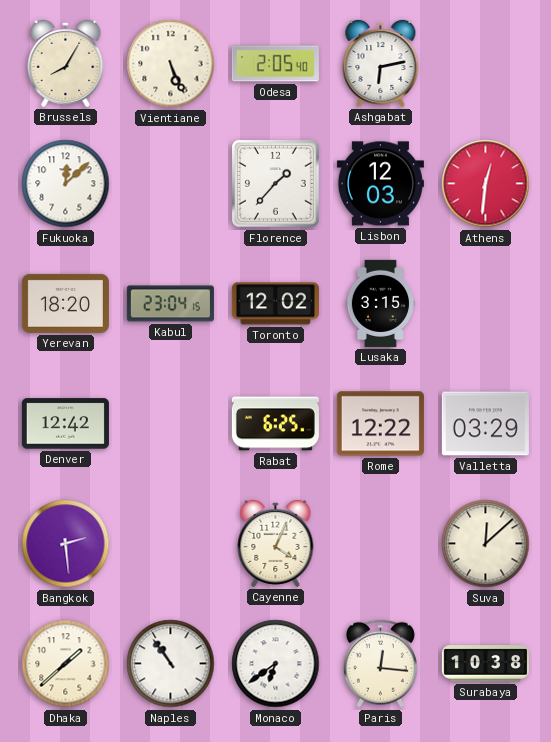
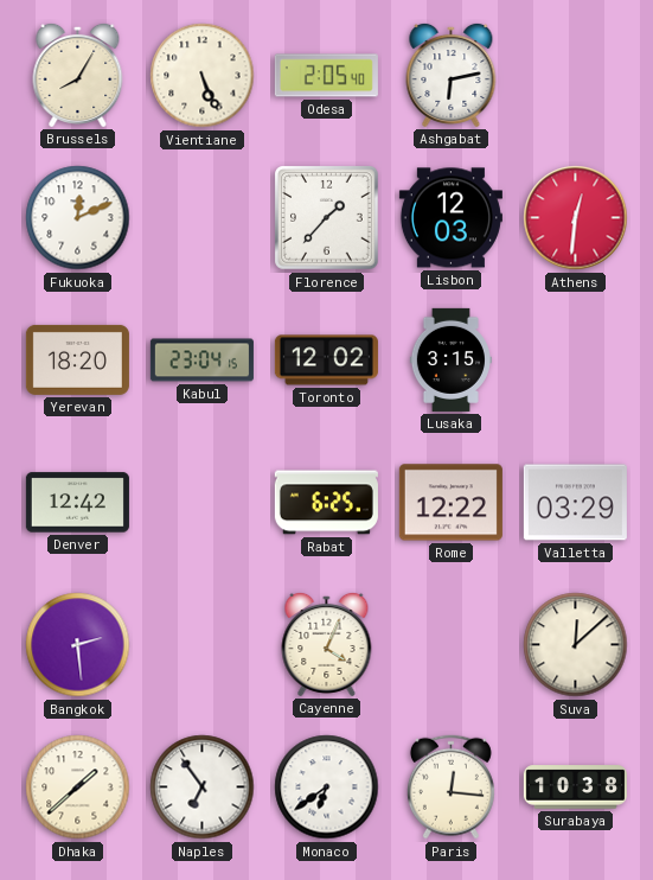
Fukuoka: 12:08 -> 12:11
Naples: 10:54 -> 6:54
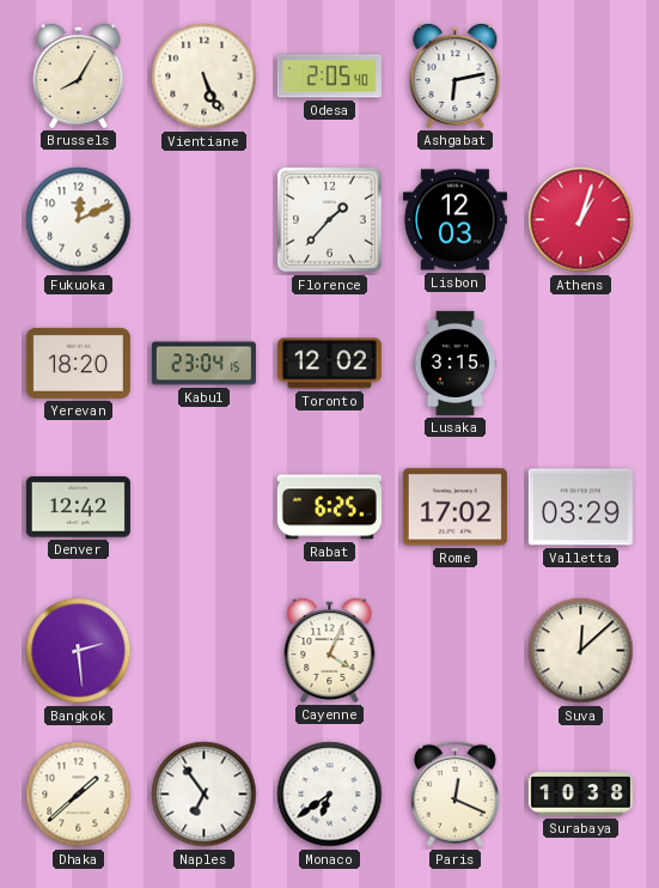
Athens: 12:31 -> 1:03
Rome: 12:22 -> 17:02
Paris: 12:16 -> 12:19
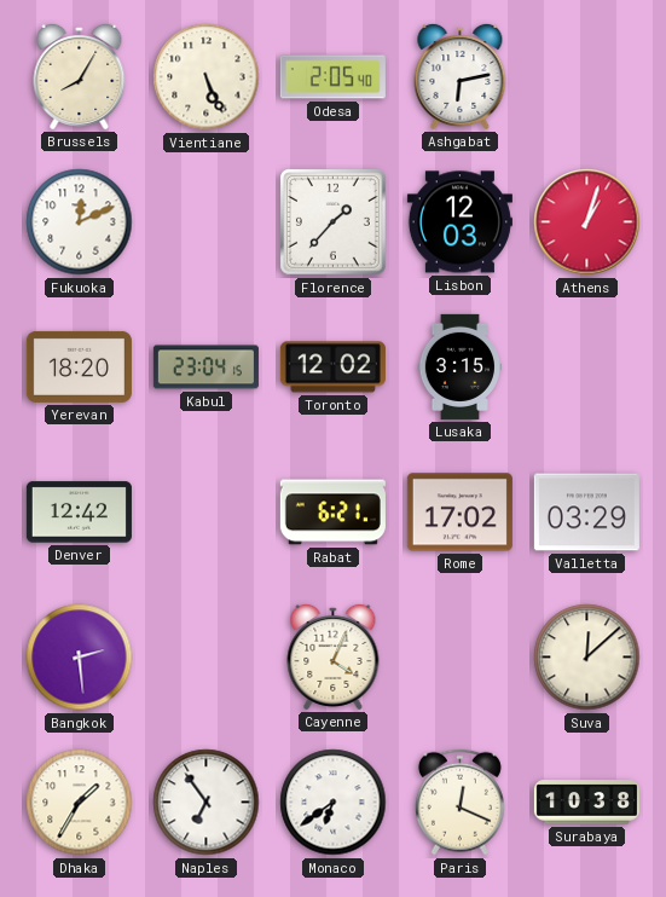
Rabat: 6:25 -> 6:21
Dhaka: 1:38 -> 1:35
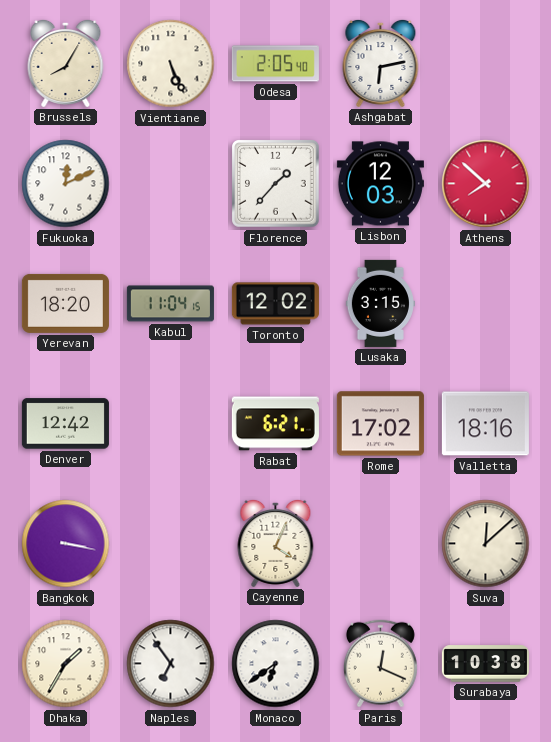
Athens: 1:03 -> 7:52
Kabul: 23:04 -> 11:04
Valletta: 03:29 -> 18:16
Bangkok: 2:29 -> 3:17
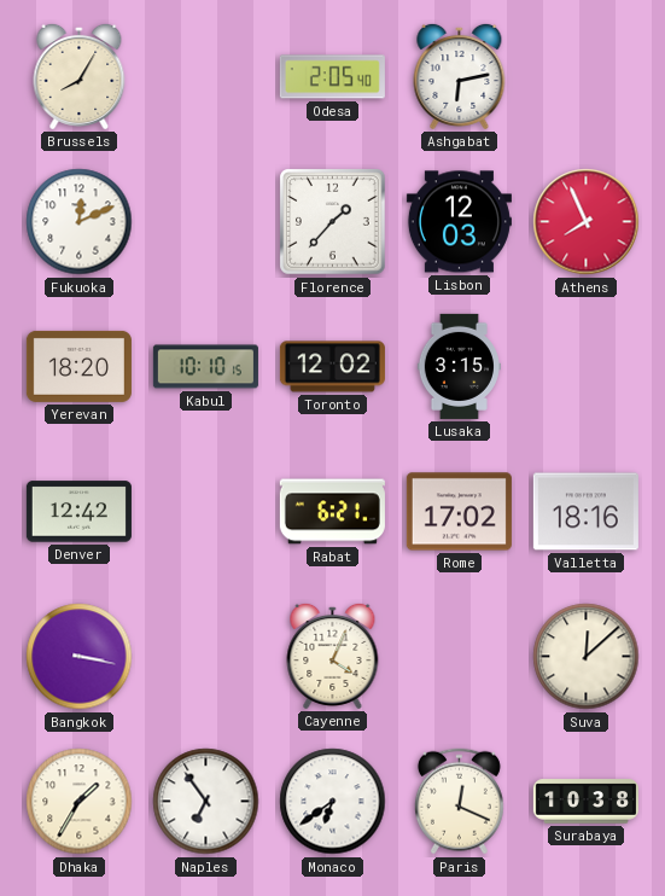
Vientiane: 5:26 -> none
Athens: 7:52 -> 7:56
Kabul: 11:04 -> 10:10
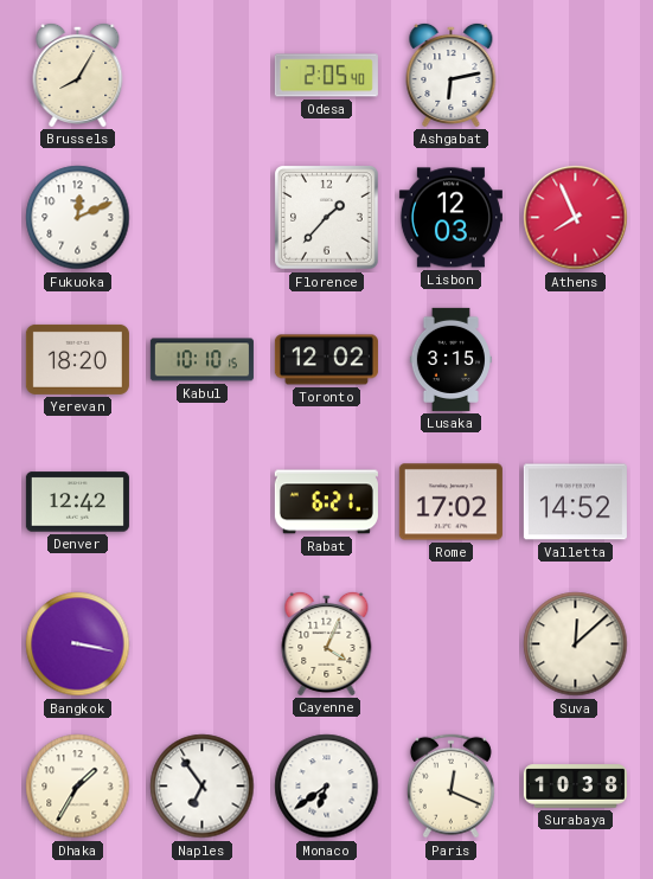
Valletta: 18:16 -> 14:52
